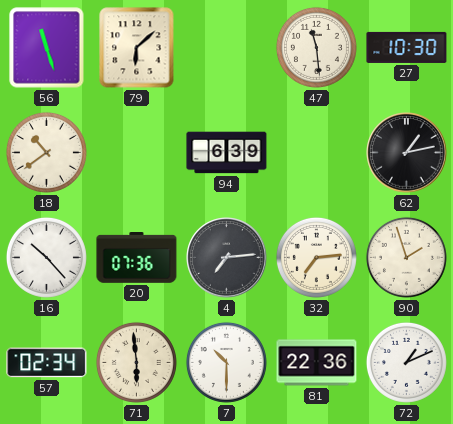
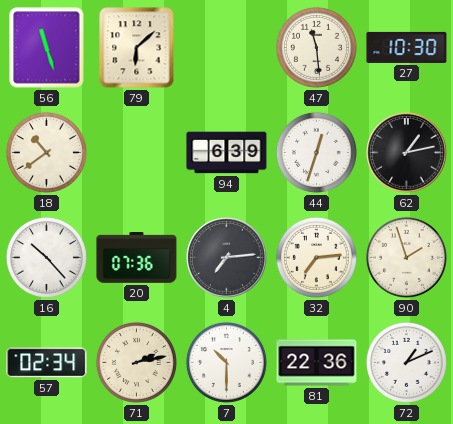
44: none -> 12:33
71: 5:59 -> 2:13
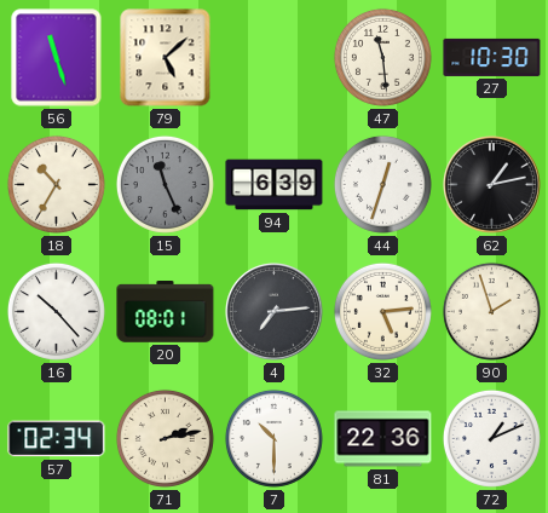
79: 6:08 -> 5:08
18: 10:39 -> 10:35
15: none -> 11:26
20: 07:36 -> 08:01
32: 7:14 -> 5:14
